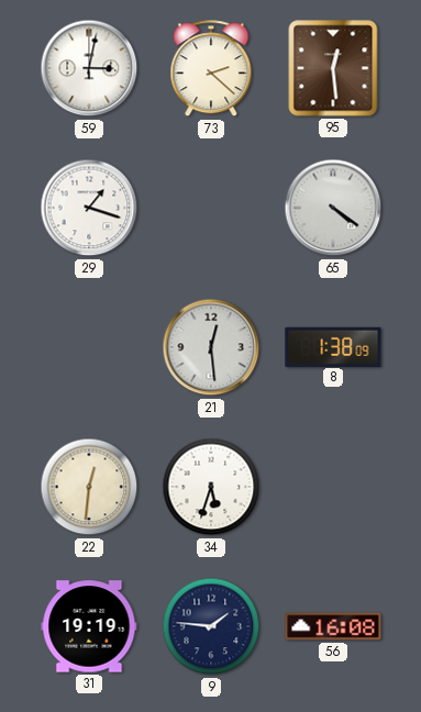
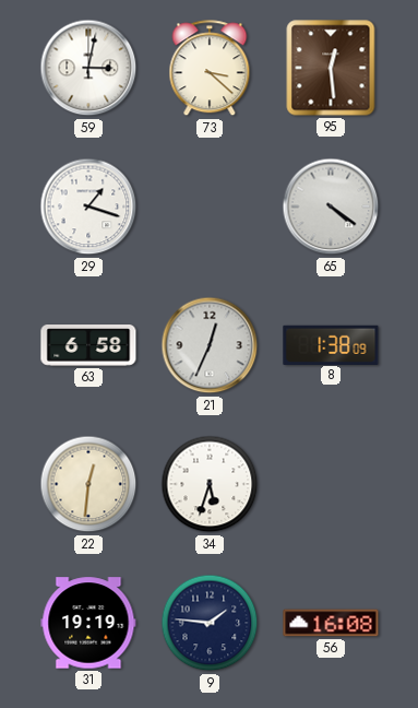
73: 2:22 -> 3:22
63: none -> 6:58
21: 12:29 -> 12:34
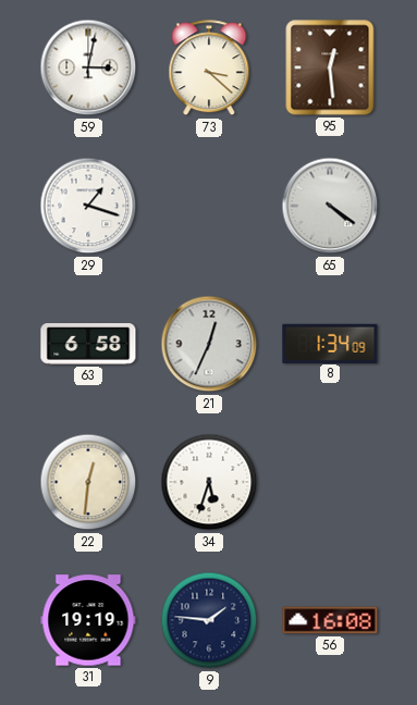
8: 1:38 -> 1:34
